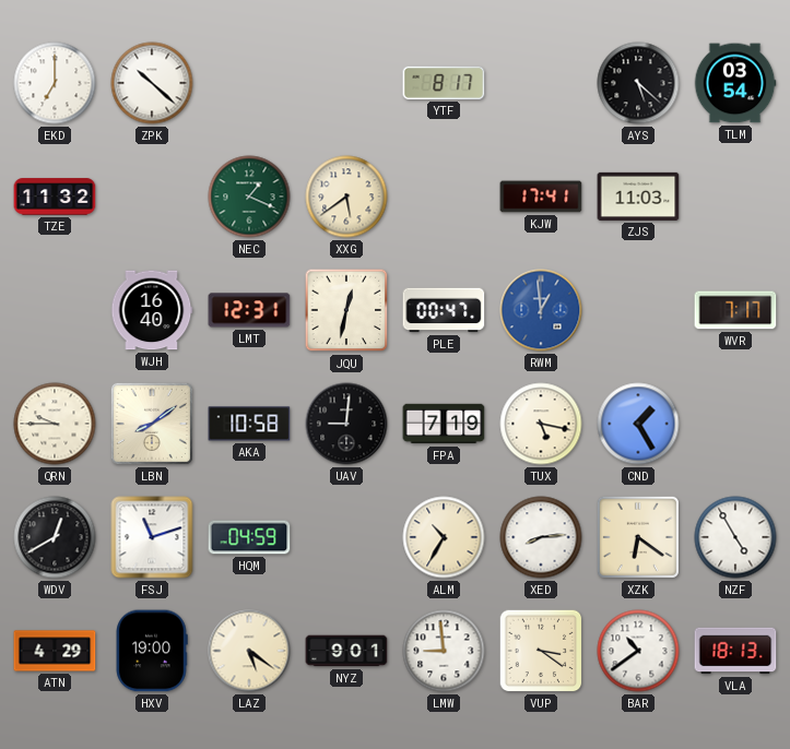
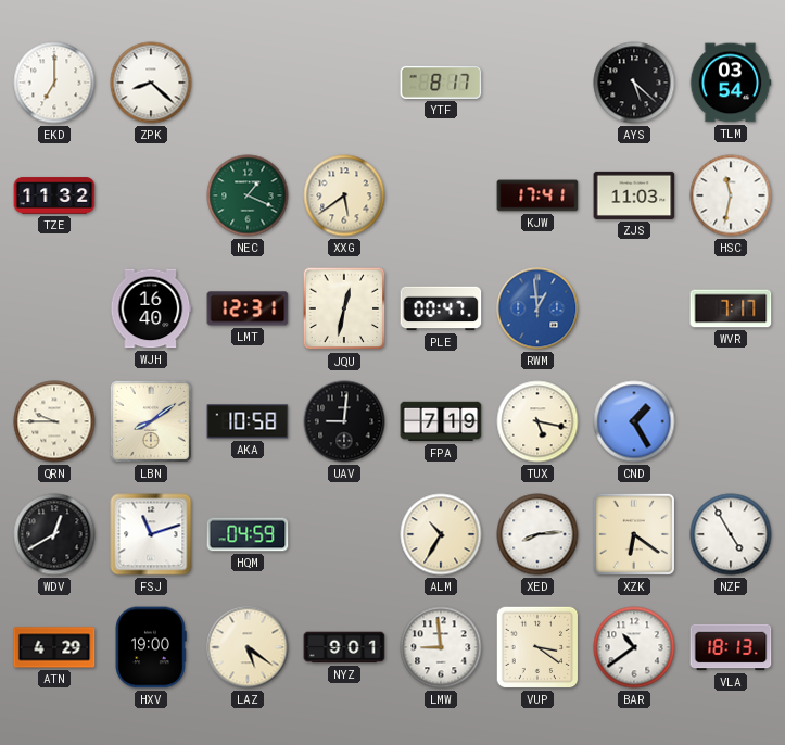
ZPK: 10:22 -> 8:22
HSC: none -> 11:32
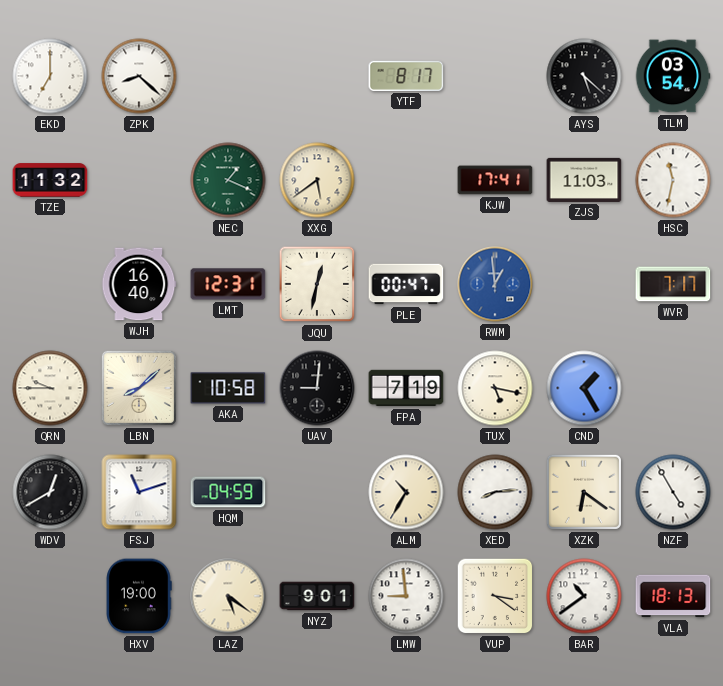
LBN: 8:09 -> 8:08
ATN: 4:29 -> none
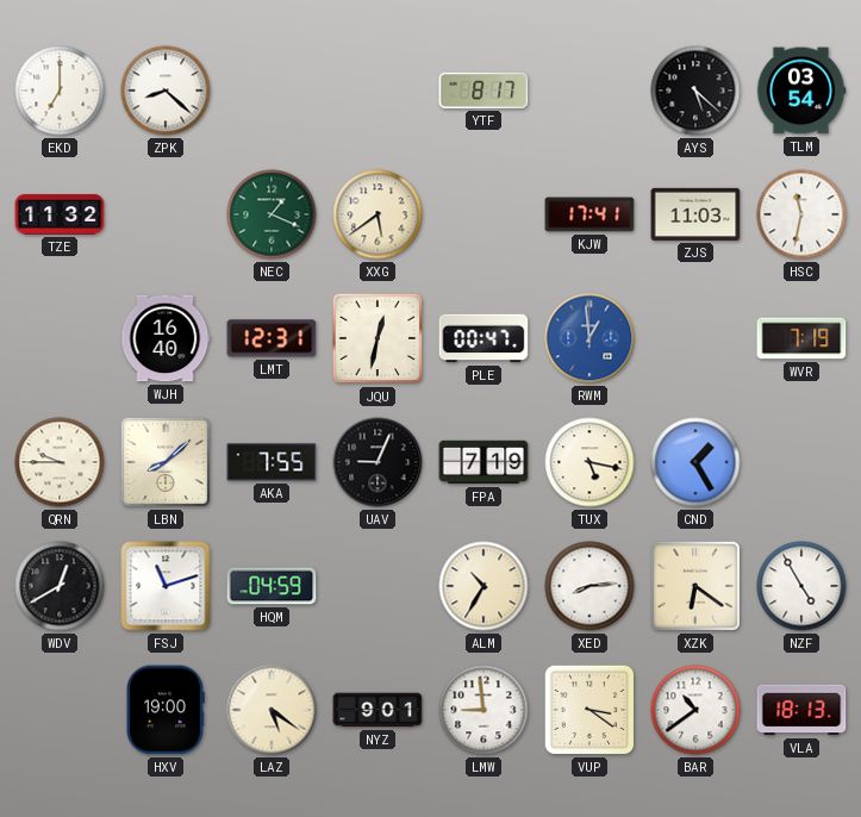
WVR: 7:17 -> 7:19
AKA: 10:58 -> 7:55
UAV: 9:01 -> 9:04
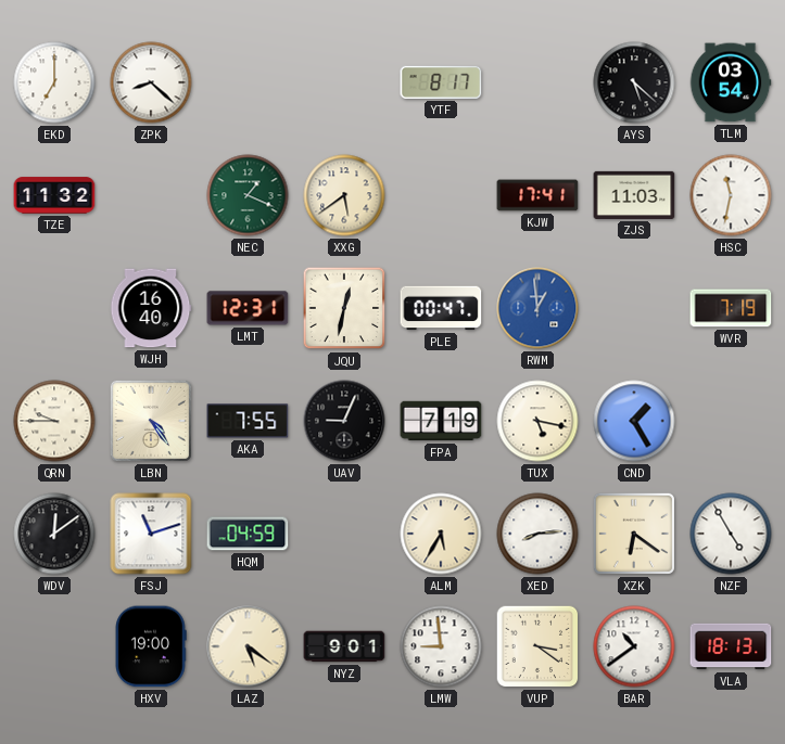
LBN: 8:08 -> 4:24
WDV: 12:40 -> 12:09
ALM: 10:35 -> 5:35
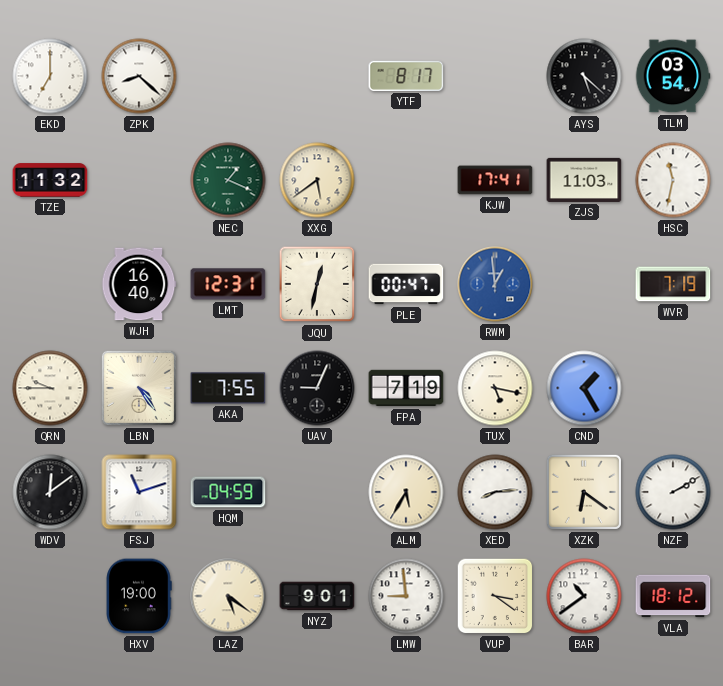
NZF: 4:55 -> 2:10
VLA: 18:13 -> 18:12
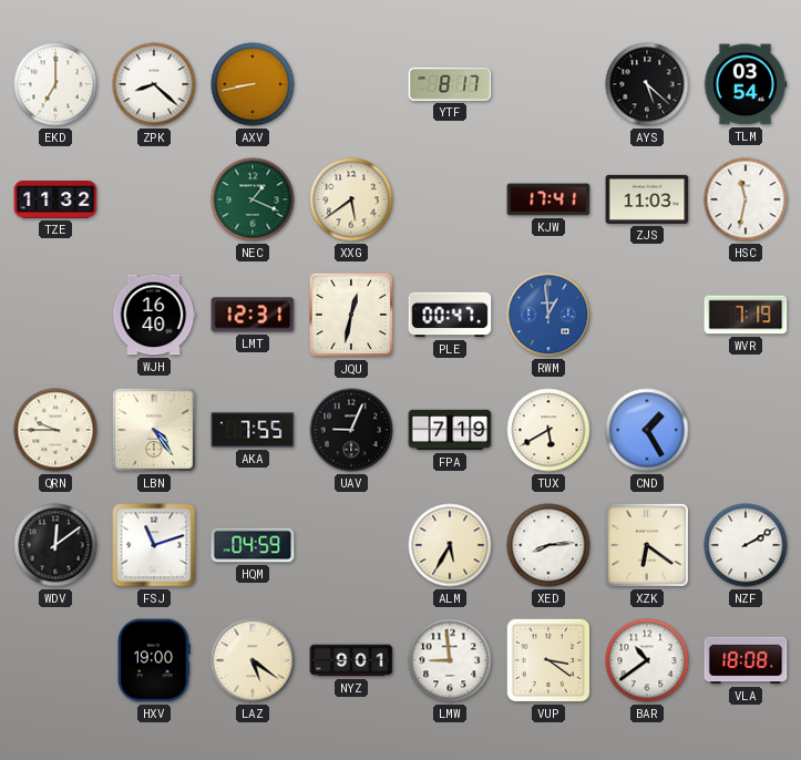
AXV: none -> 8:43
TUX: 5:17 -> 5:40
VLA: 18:12 -> 18:08
